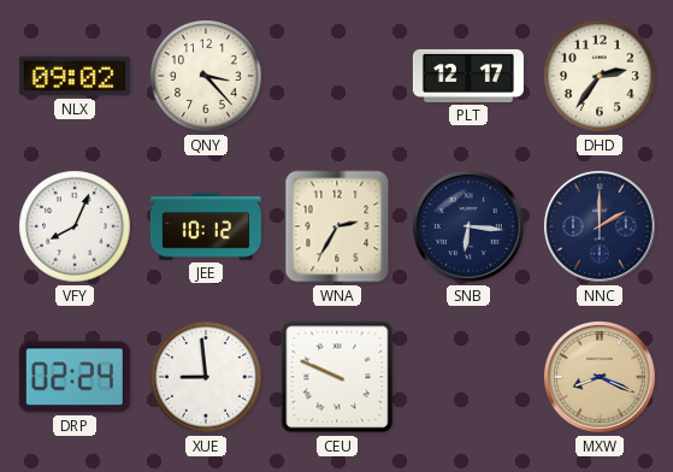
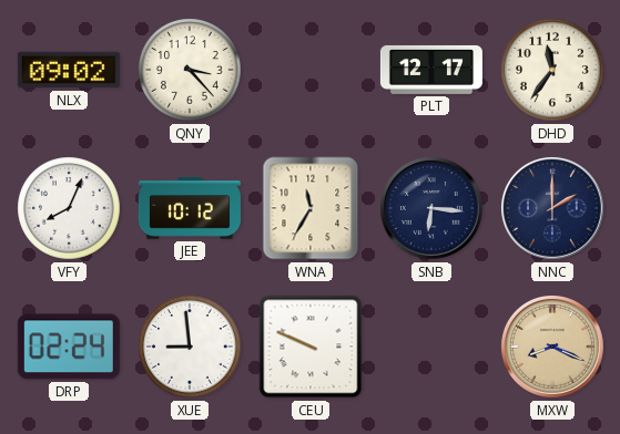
DHD: 2:36 -> 11:36
WNA: 2:35 -> 11:35
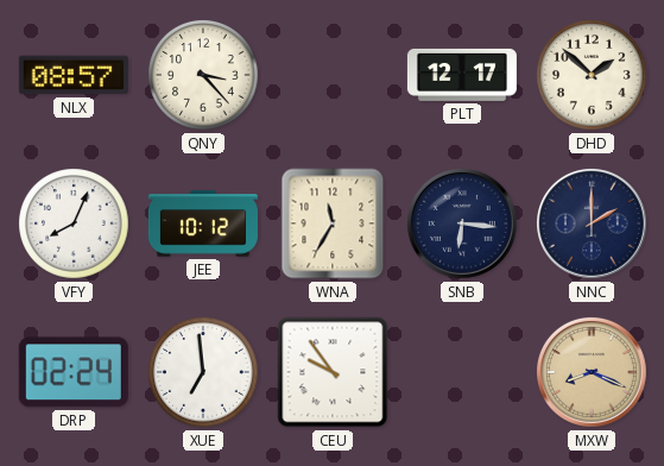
NLX: 09:02 -> 08:57
DHD: 11:36 -> 1:52
XUE: 8:59 -> 6:59
CEU: 9:49 -> 9:54
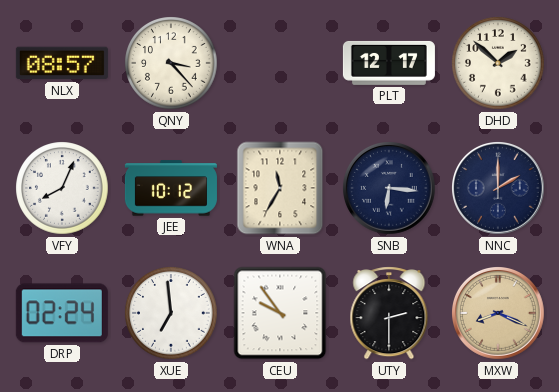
UTY: none -> 2:30
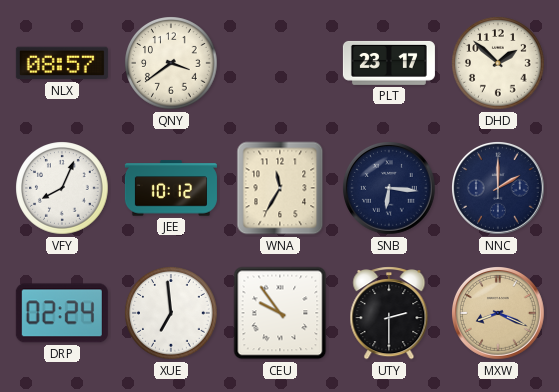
QNY: 3:23 -> 3:39
PLT: 12:17 -> 23:17
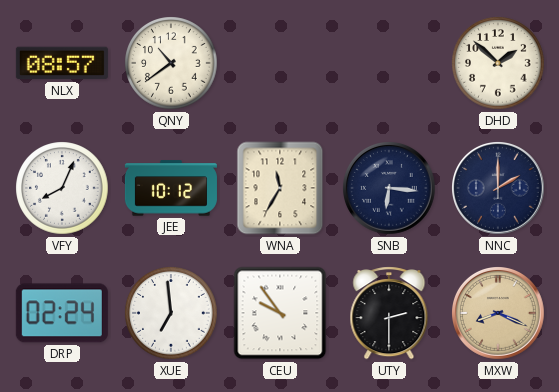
QNY: 3:39 -> 10:39
PLT: 23:17 -> none
